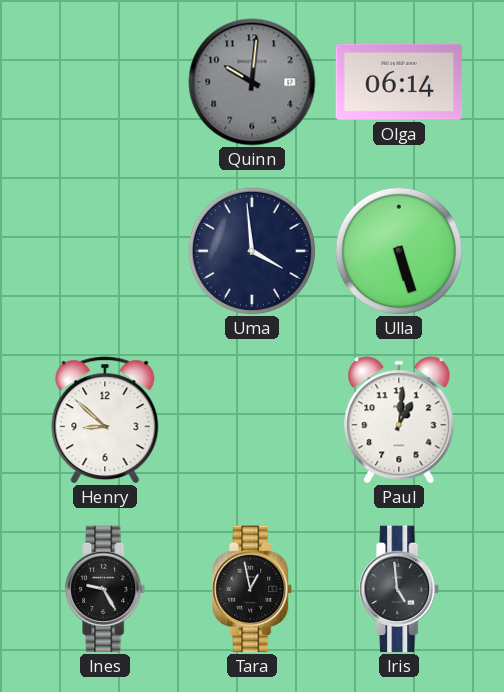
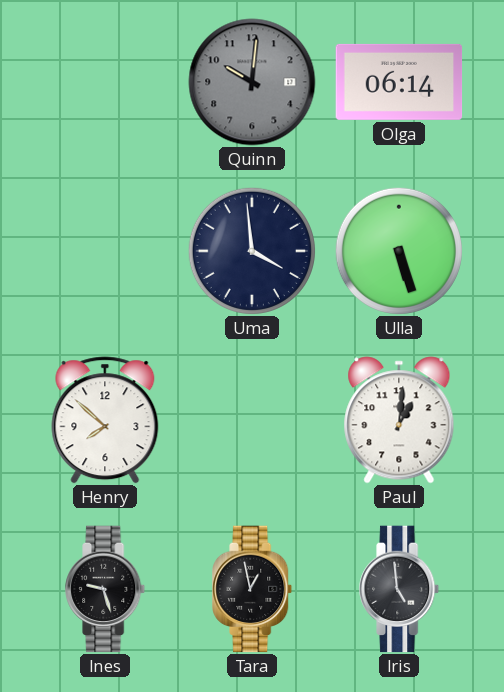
Henry: 8:52 -> 7:52
Ines: 9:25 -> 9:27
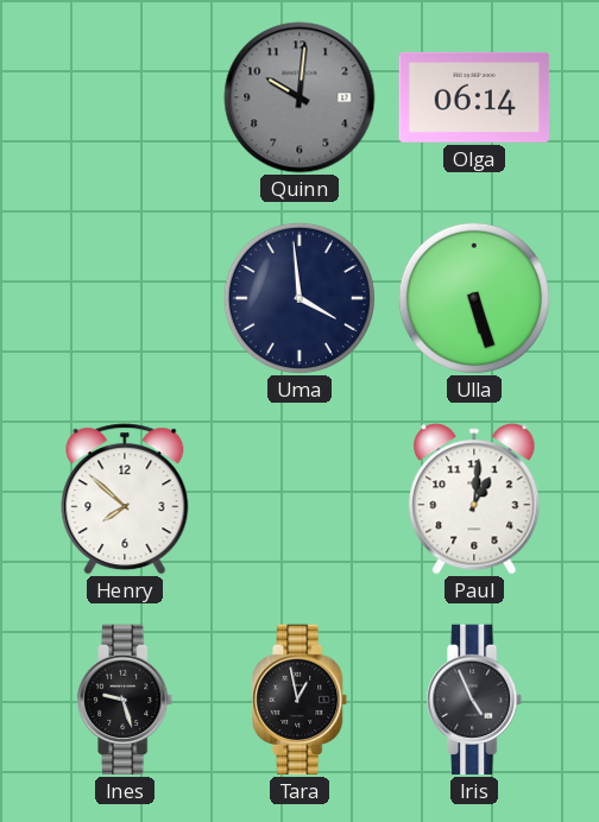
Iris: 4:59 -> 4:56
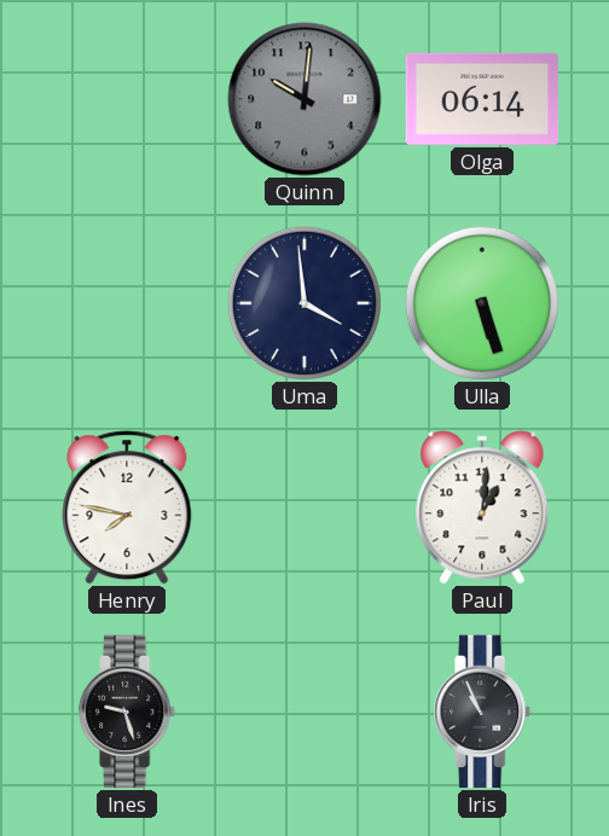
Henry: 7:52 -> 7:47
Tara: 12:58 -> none
Iris: 4:56 -> 10:56
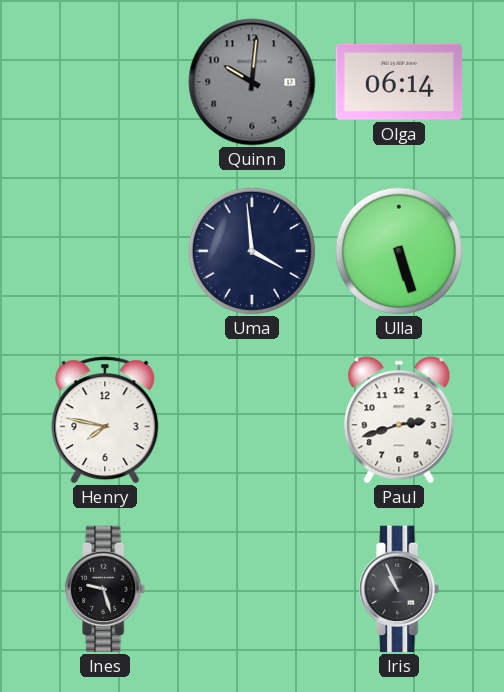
Paul: 1:01 -> 2:42
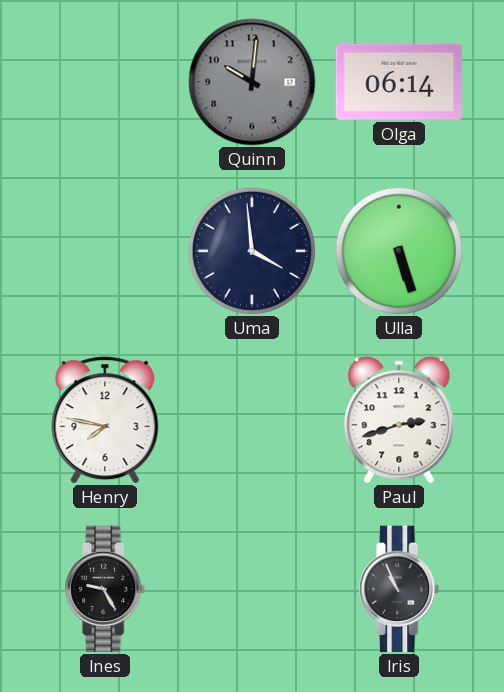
Ines: 9:27 -> 9:25
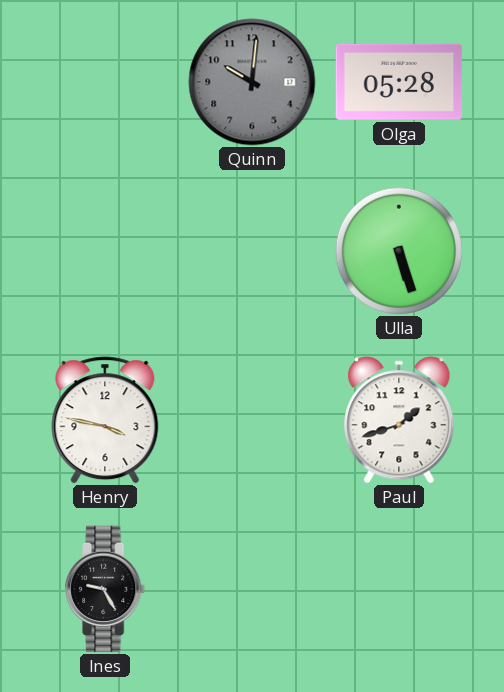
Olga: 06:14 -> 05:28
Uma: 3:59 -> none
Henry: 7:47 -> 3:47
Paul: 2:42 -> 1:42
Iris: 10:56 -> none
